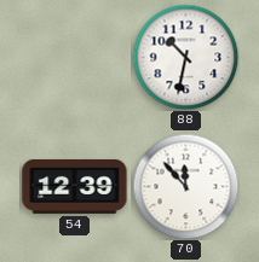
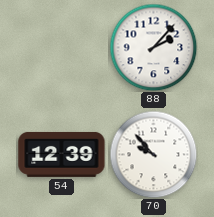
88: 10:32 -> 2:07
70: 11:53 -> 9:53
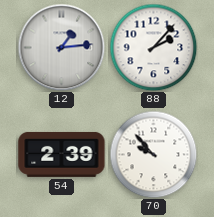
12: none -> 1:14
54: 12:39 -> 2:39
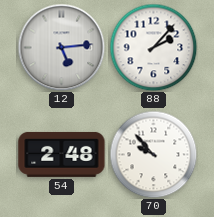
12: 1:14 -> 5:14
54: 2:39 -> 2:48
